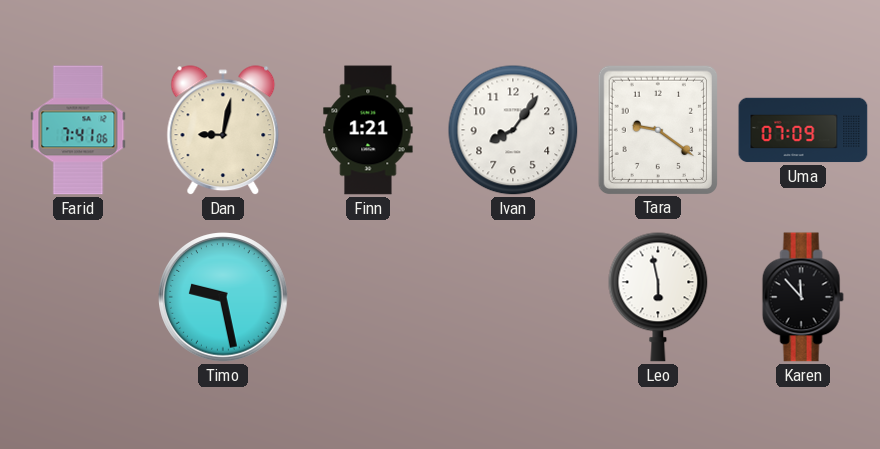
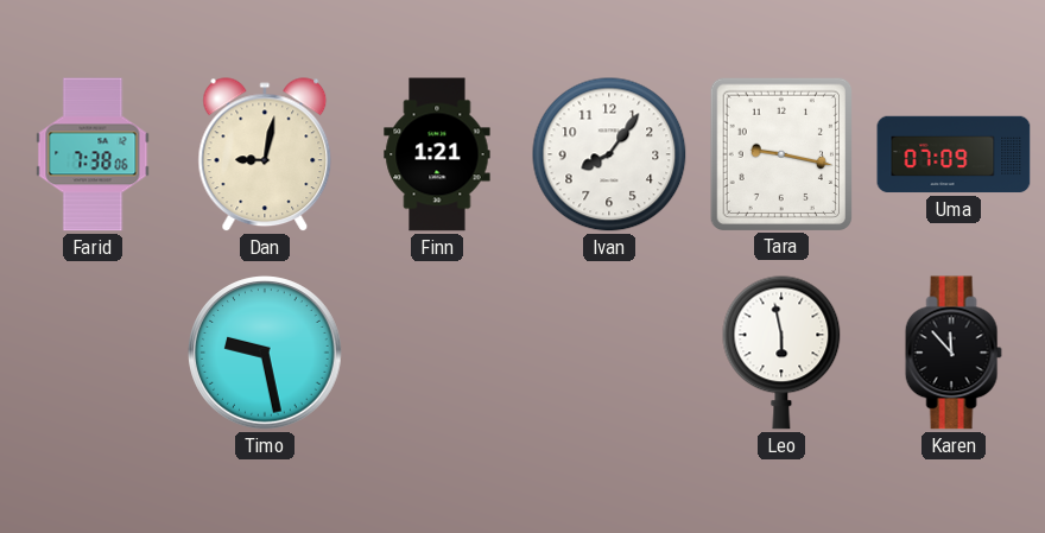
Farid: 7:41 -> 7:38
Tara: 9:21 -> 9:17
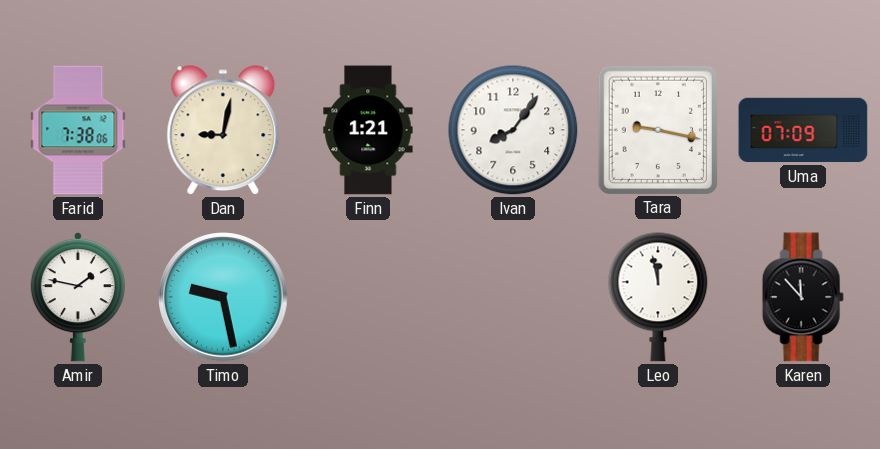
Amir: none -> 1:47
Leo: 5:58 -> 11:58
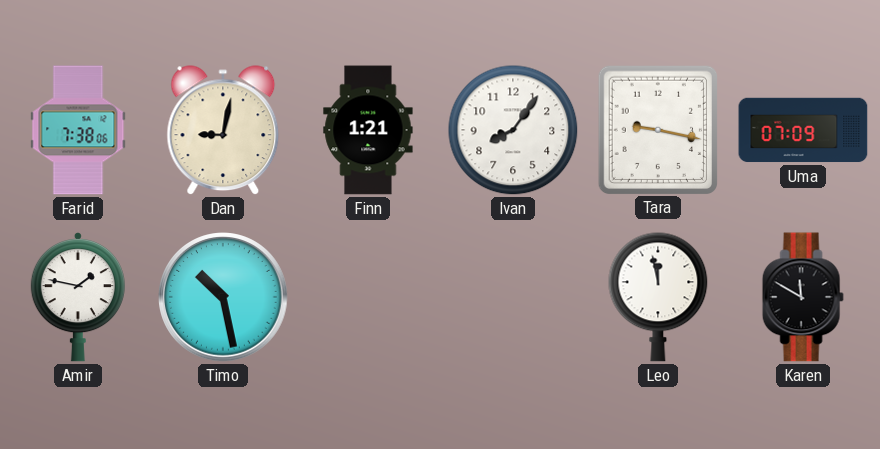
Timo: 9:28 -> 10:28
Karen: 11:53 -> 11:50
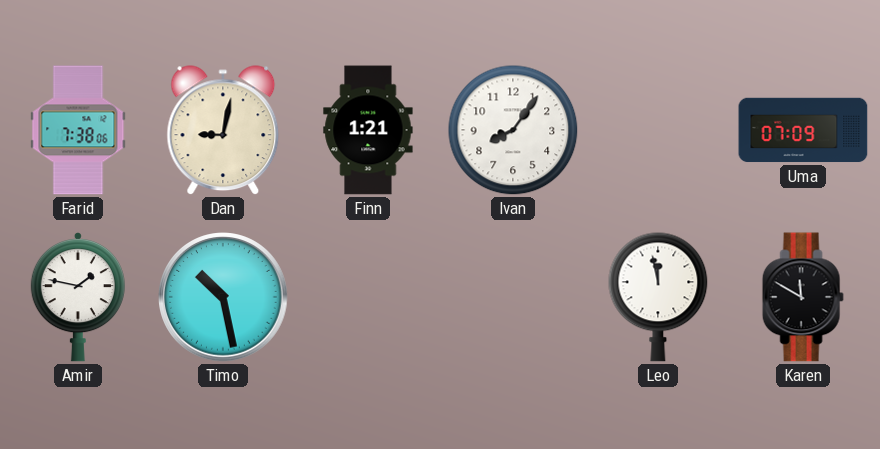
Tara: 9:17 -> none
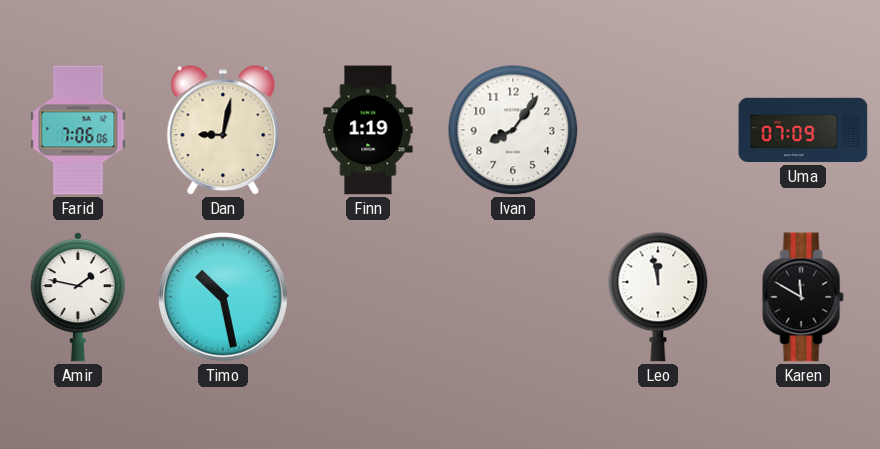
Farid: 7:38 -> 7:06
Finn: 1:21 -> 1:19
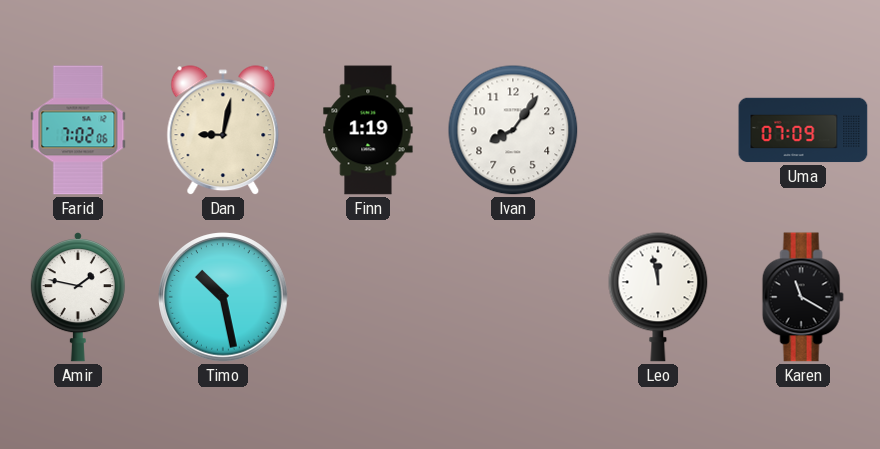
Farid: 7:06 -> 7:02
Karen: 11:50 -> 11:20
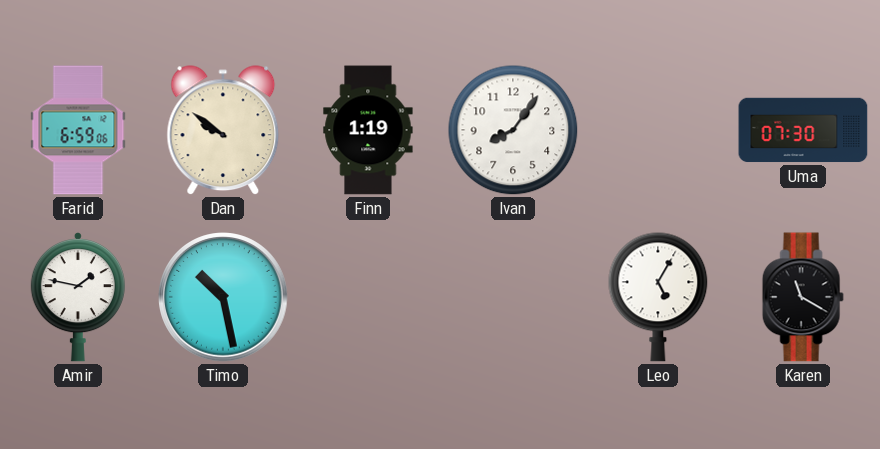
Farid: 7:02 -> 6:59
Dan: 9:02 -> 9:51
Uma: 07:09 -> 07:30
Leo: 11:58 -> 5:05
